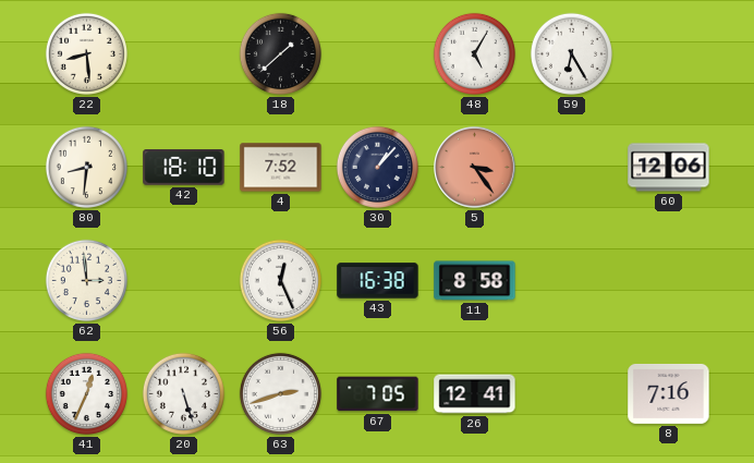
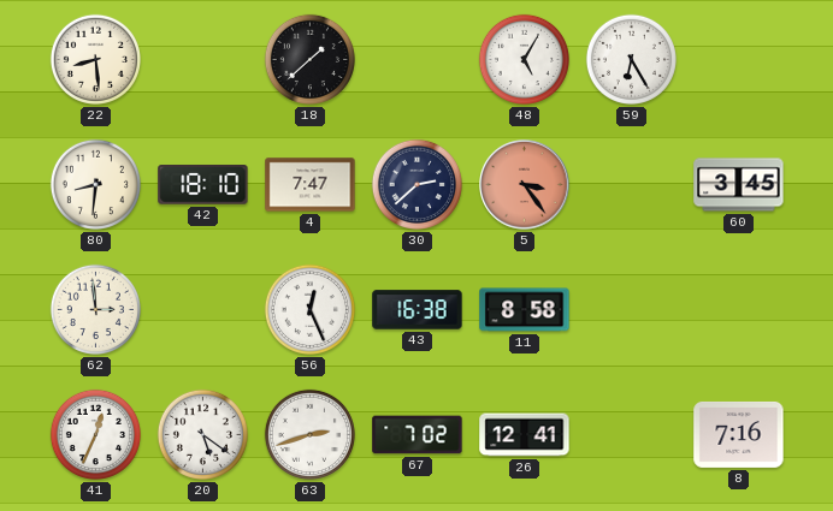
4: 7:52 -> 7:47
30: 1:07 -> 2:38
60: 12:06 -> 3:45
20: 5:27 -> 5:21
67: 7:05 -> 7:02
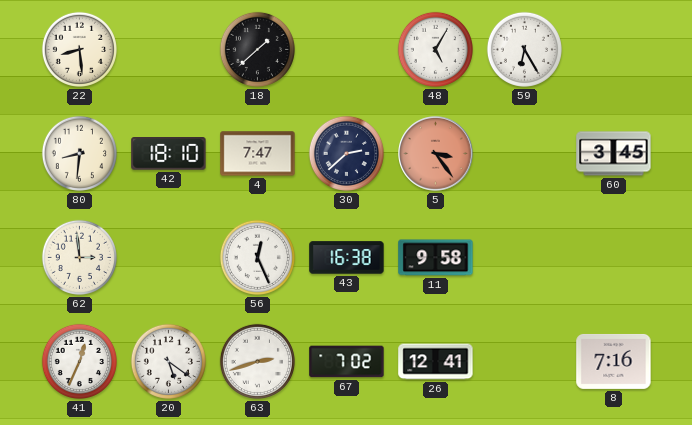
11: 8:58 -> 9:58
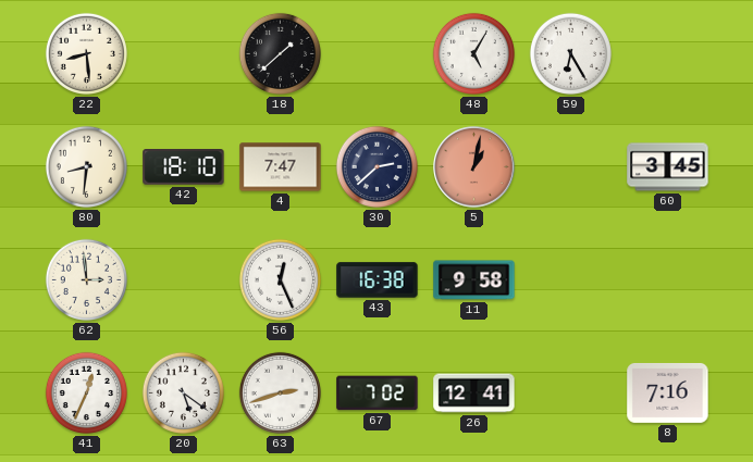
5: 3:24 -> 1:02
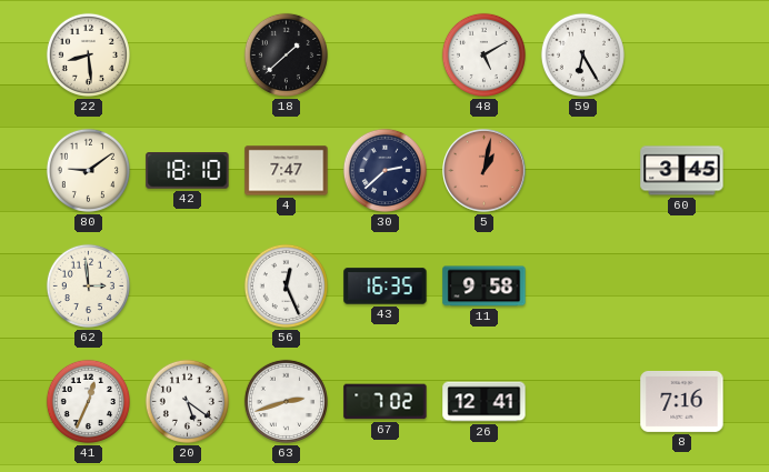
48: 5:05 -> 5:10
80: 8:31 -> 9:09
43: 16:38 -> 16:35
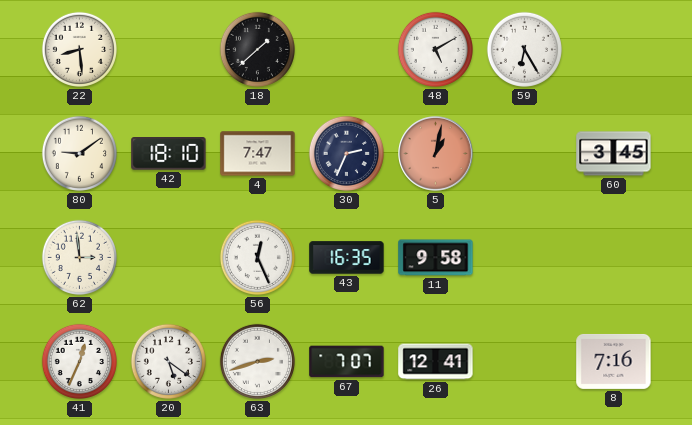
30: 2:38 -> 2:34
67: 7:02 -> 7:07
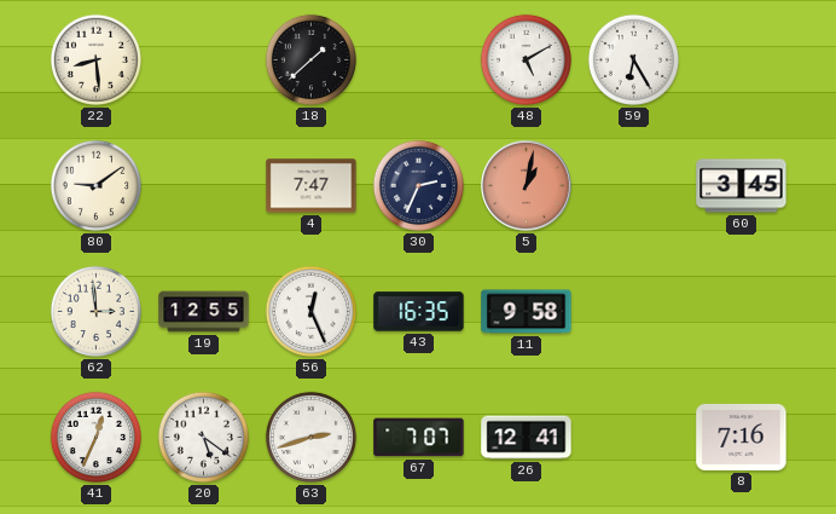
42: 18:10 -> none
19: none -> 12:55
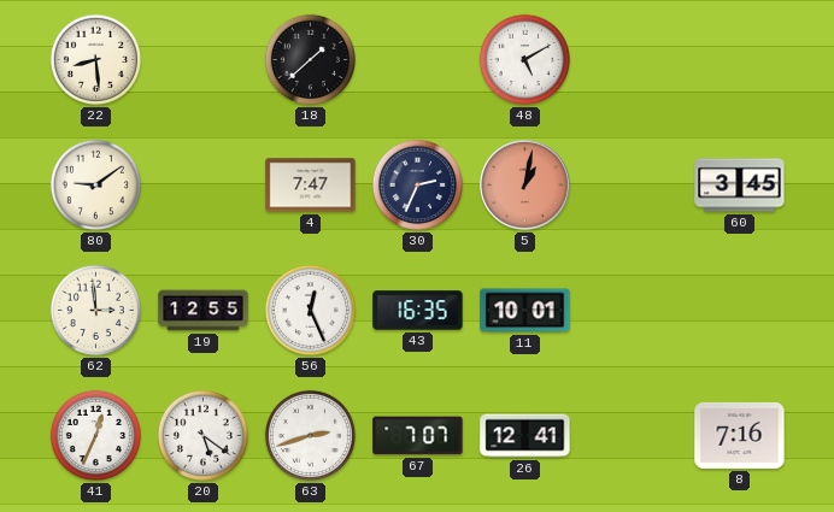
59: 6:25 -> none
11: 9:58 -> 10:01
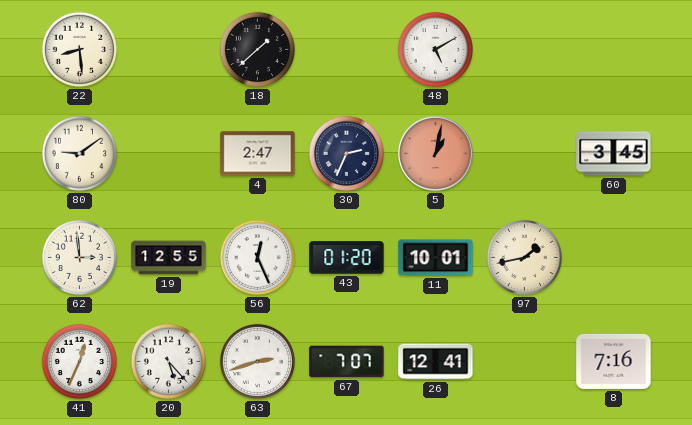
4: 7:47 -> 2:47
43: 16:35 -> 01:20
97: none -> 1:43
20: 5:21 -> 5:23
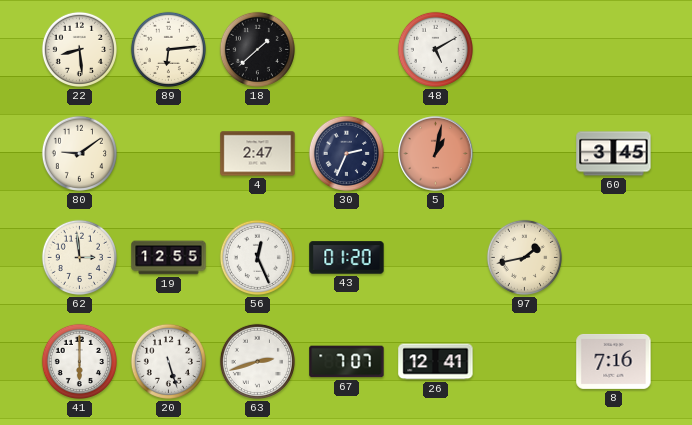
89: none -> 6:14
11: 10:01 -> none
41: 12:34 -> 6:00
20: 5:23 -> 5:27
